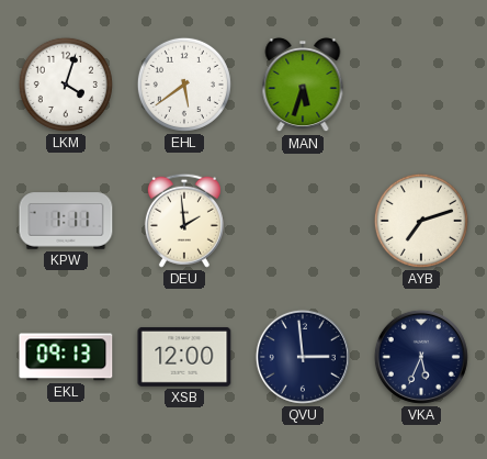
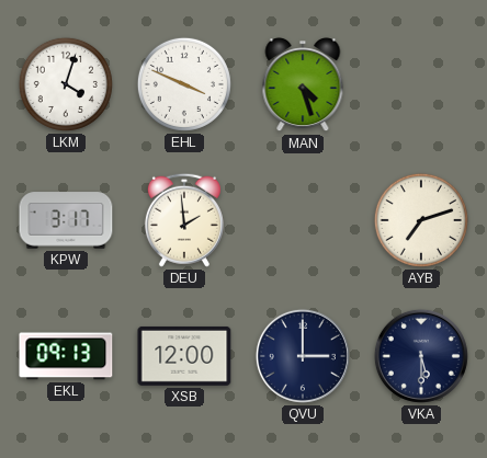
EHL: 5:39 -> 3:49
MAN: 5:33 -> 4:27
KPW: 1:11 -> 3:17
QVU: 2:59 -> 3:00
VKA: 5:34 -> 5:30
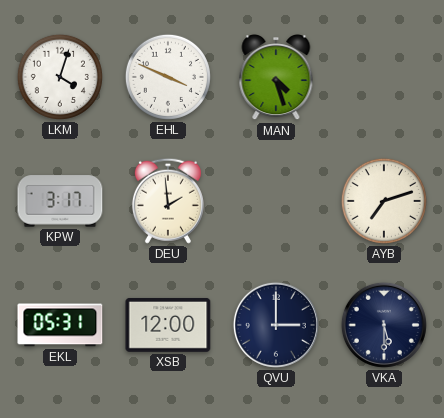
EKL: 09:13 -> 05:31
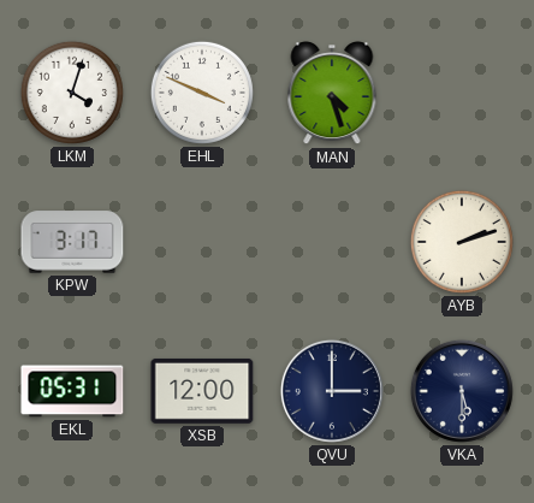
DEU: 1:59 -> none
AYB: 7:12 -> 2:12
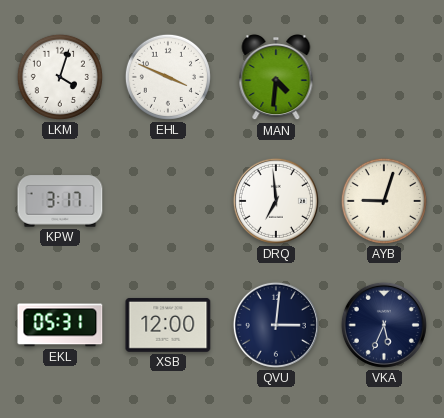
MAN: 4:27 -> 4:31
DRQ: none -> 6:59
AYB: 2:12 -> 9:03
QVU: 3:00 -> 3:01
VKA: 5:30 -> 5:34
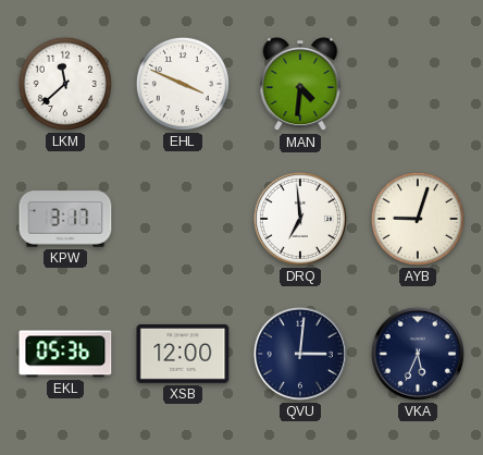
LKM: 4:03 -> 11:38
EKL: 05:31 -> 05:36
